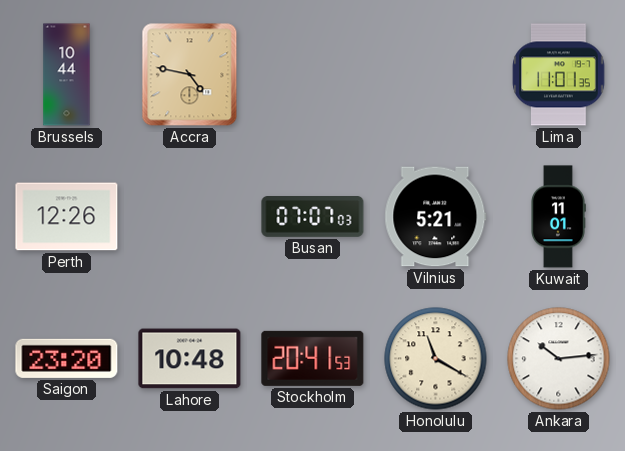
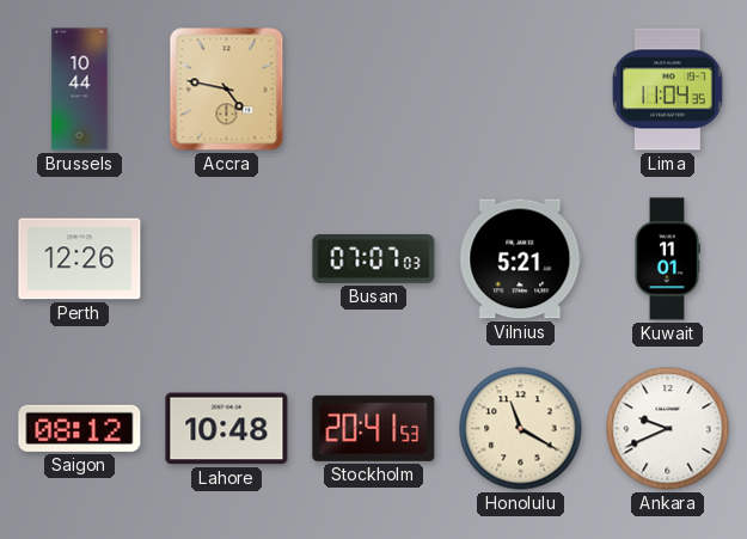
Lima: 11:01 -> 11:04
Saigon: 23:20 -> 08:12
Ankara: 10:14 -> 9:41
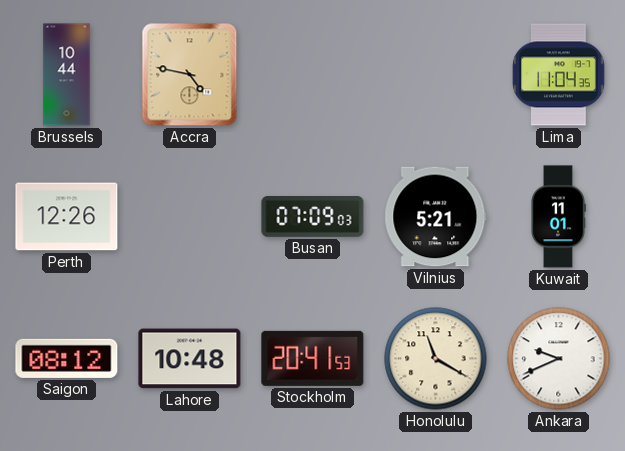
Busan: 07:07 -> 07:09
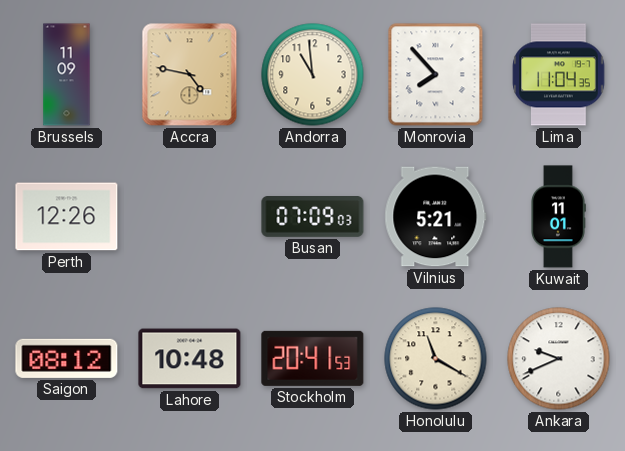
Brussels: 10:44 -> 11:09
Andorra: none -> 10:59
Monrovia: none -> 7:53
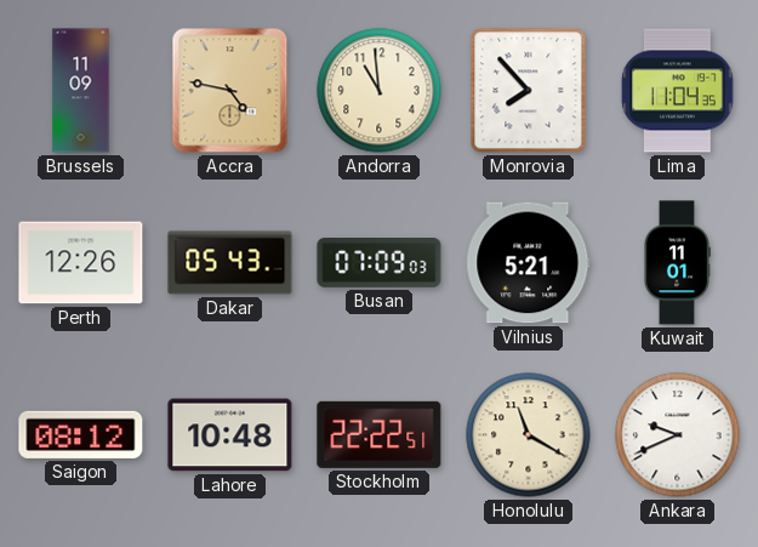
Dakar: none -> 05:43
Stockholm: 20:41 -> 22:22
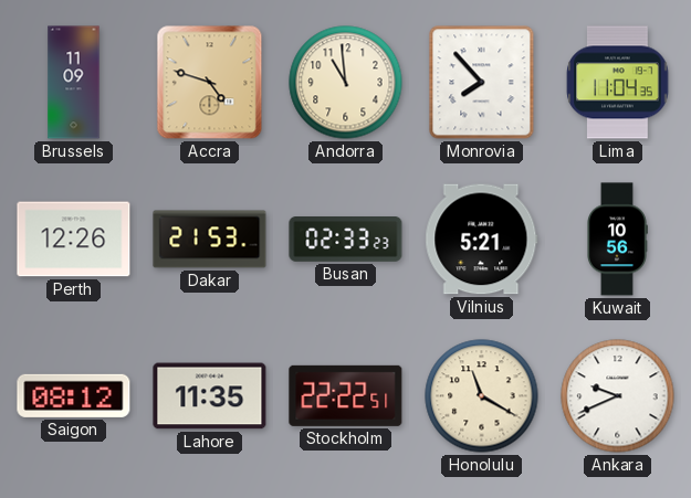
Accra: 4:47 -> 4:48
Dakar: 05:43 -> 21:53
Busan: 07:09 -> 02:33
Kuwait: 11:01 -> 10:56
Lahore: 10:48 -> 11:35
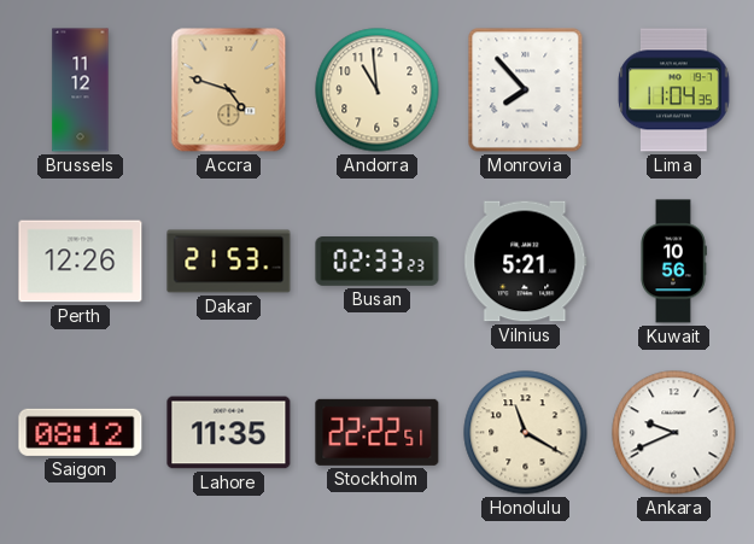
Brussels: 11:09 -> 11:12
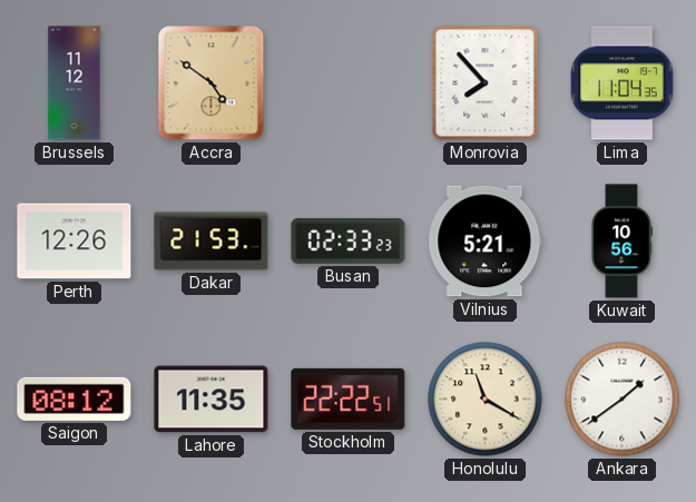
Accra: 4:48 -> 4:51
Andorra: 10:59 -> none
Ankara: 9:41 -> 1:39
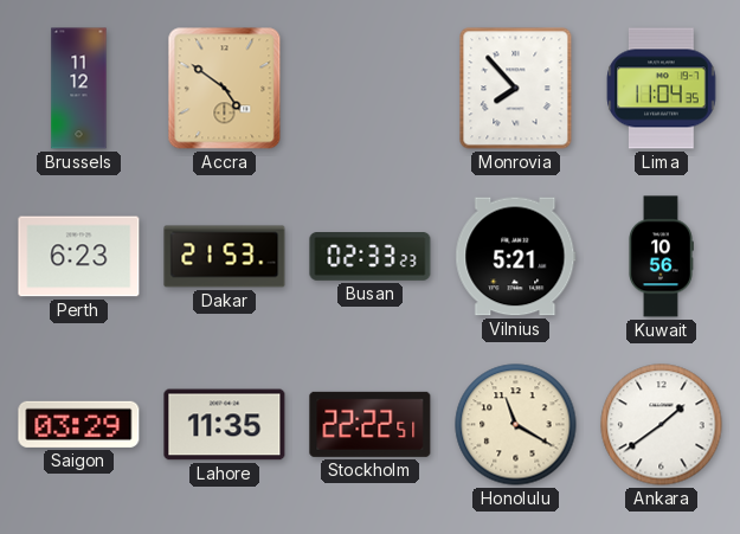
Perth: 12:26 -> 6:23
Saigon: 08:12 -> 03:29
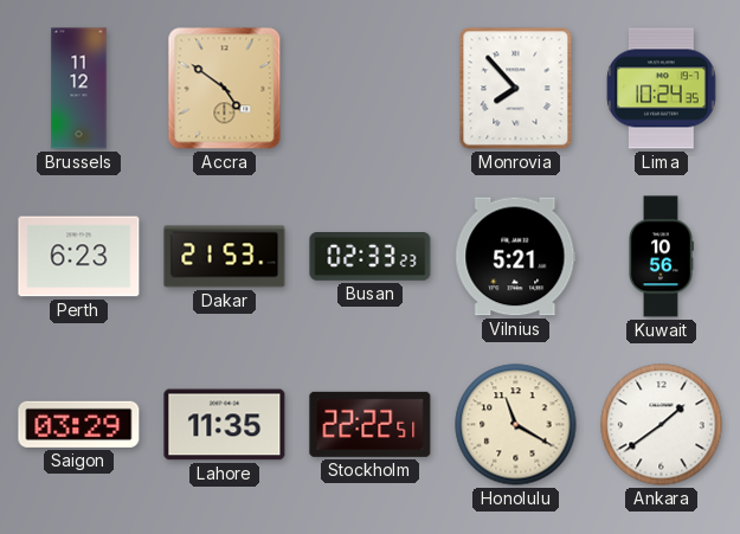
Lima: 11:04 -> 10:24
